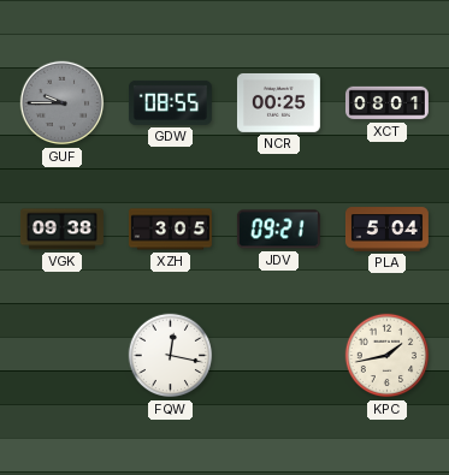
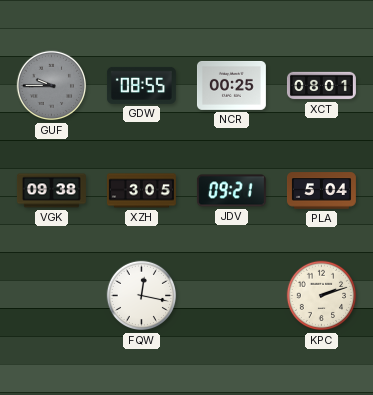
KPC: 1:43 -> 2:12
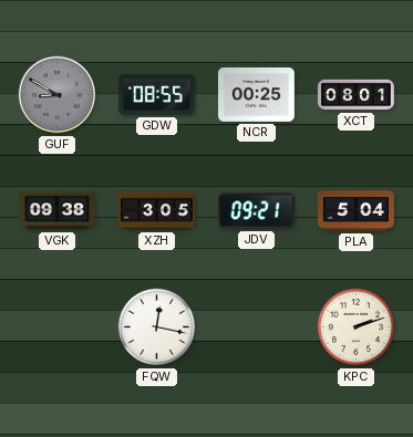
GUF: 9:45 -> 8:50
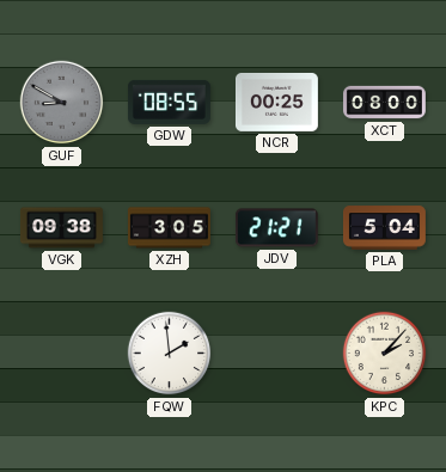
XCT: 08:01 -> 08:00
JDV: 09:21 -> 21:21
FQW: 12:17 -> 1:59
KPC: 2:12 -> 2:07
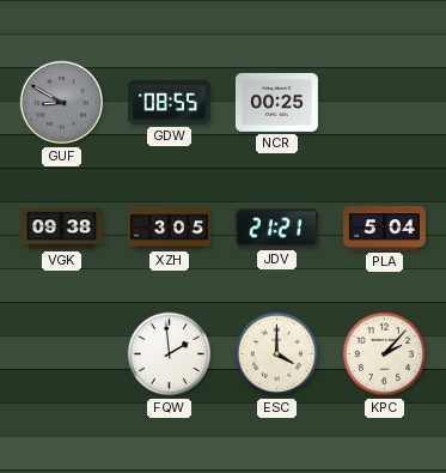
XCT: 08:00 -> none
ESC: none -> 4:00
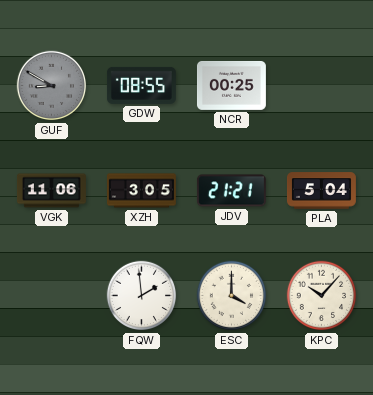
VGK: 09:38 -> 11:06
KPC: 2:07 -> 10:07
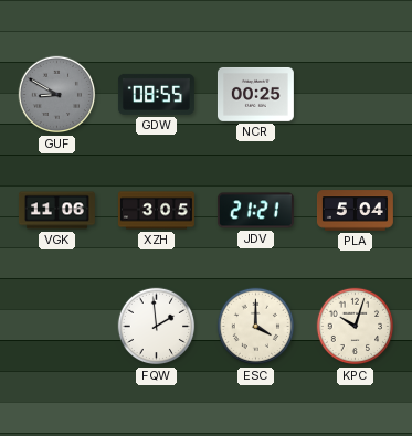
KPC: 10:07 -> 10:03
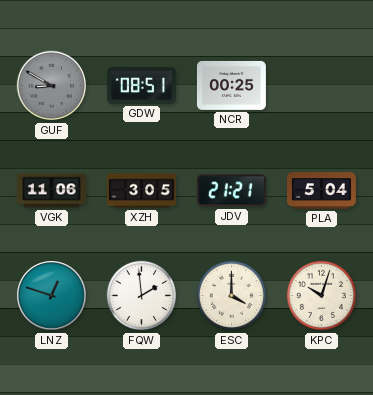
GDW: 08:55 -> 08:51
LNZ: none -> 12:48
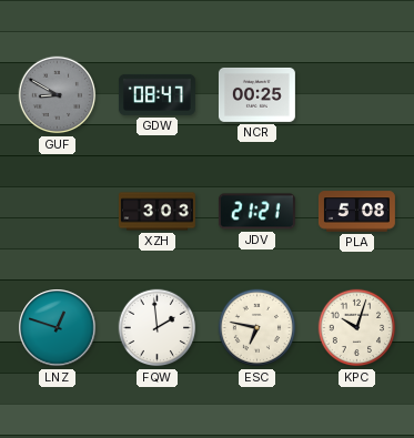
GDW: 08:51 -> 08:47
VGK: 11:06 -> none
XZH: 3:05 -> 3:03
PLA: 5:04 -> 5:08
ESC: 4:00 -> 6:47
